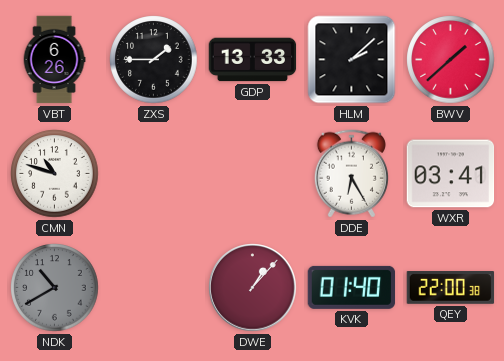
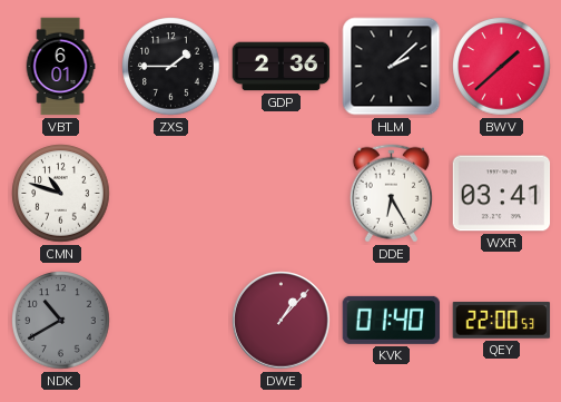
VBT: 6:26 -> 6:01
GDP: 13:33 -> 2:36
QEY: 22:00:38 -> 22:00:53
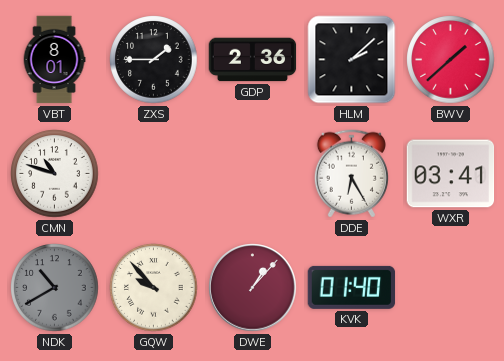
VBT: 6:01 -> 8:01
GQW: none -> 9:53
QEY: 22:00 -> none
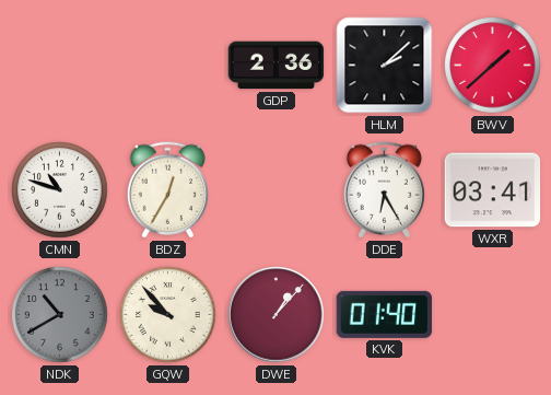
VBT: 8:01 -> none
ZXS: 1:45 -> none
BDZ: none -> 12:35
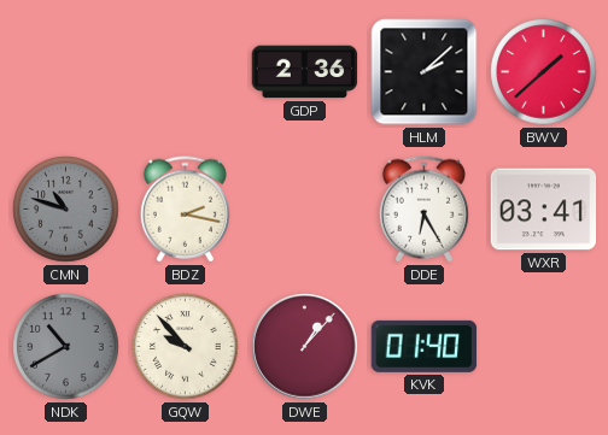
CMN dial: white -> grey
BDZ: 12:35 -> 2:17
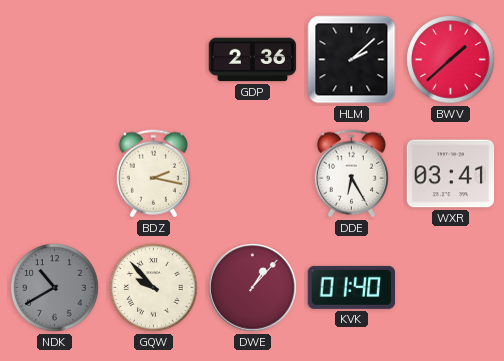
CMN: 10:48 -> none
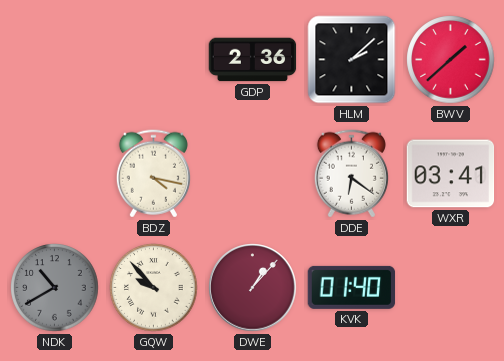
BDZ: 2:17 -> 4:17
DDE: 6:25 -> 6:21
